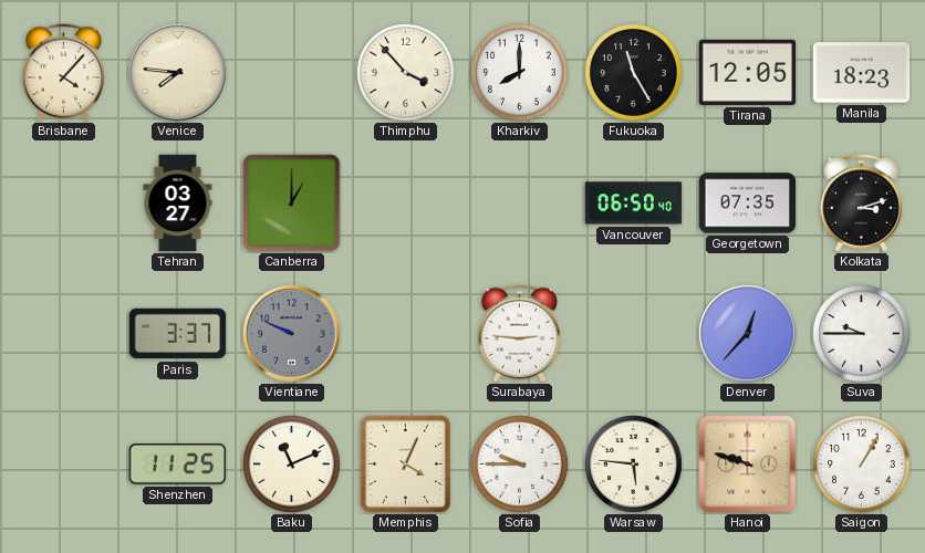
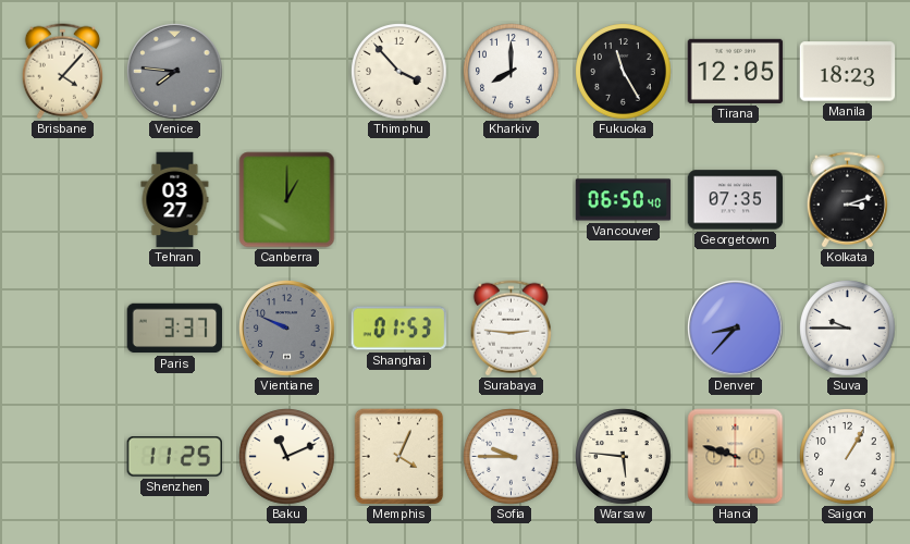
Venice dial: cream -> grey
Shanghai: none -> 01:53
Denver: 12:37 -> 8:37
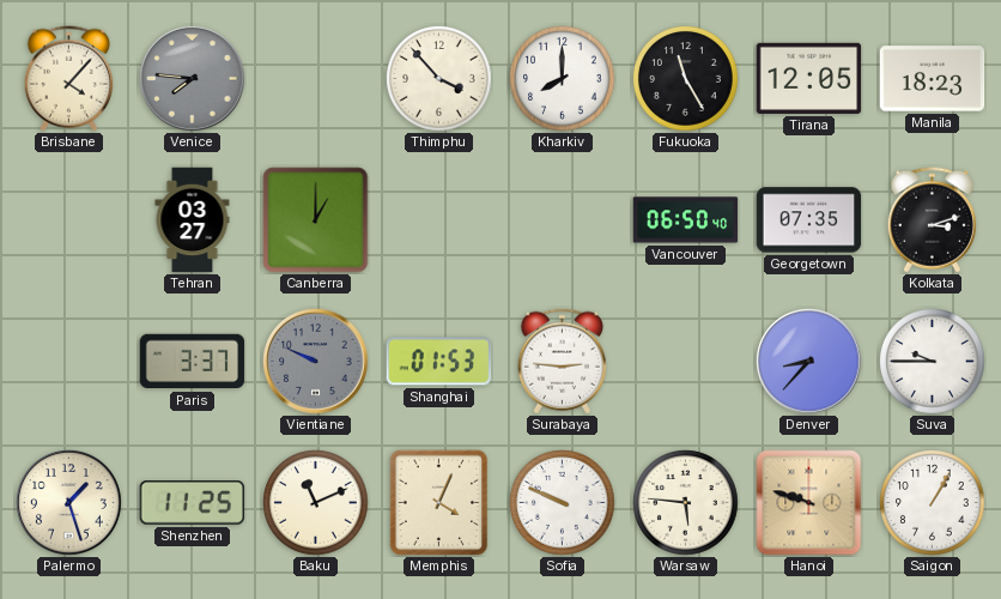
Palermo: none -> 1:27
Sofia: 9:45 -> 9:49
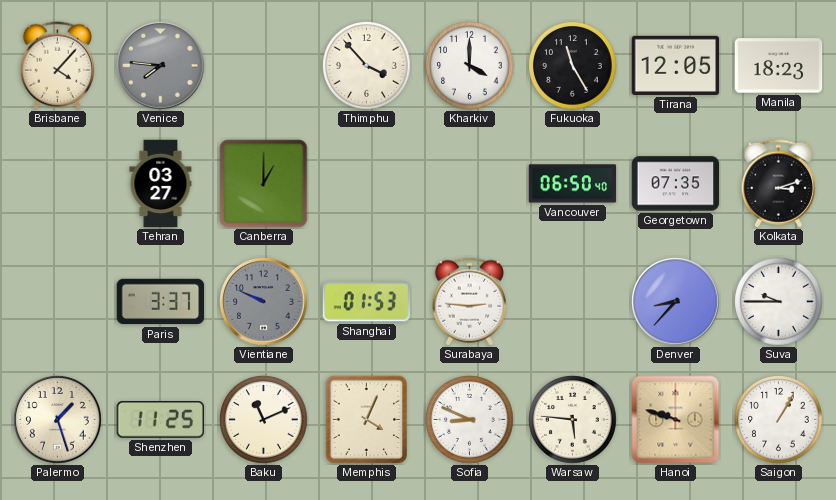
Kharkiv: 8:00 -> 4:00
Sofia: 9:49 -> 8:49
